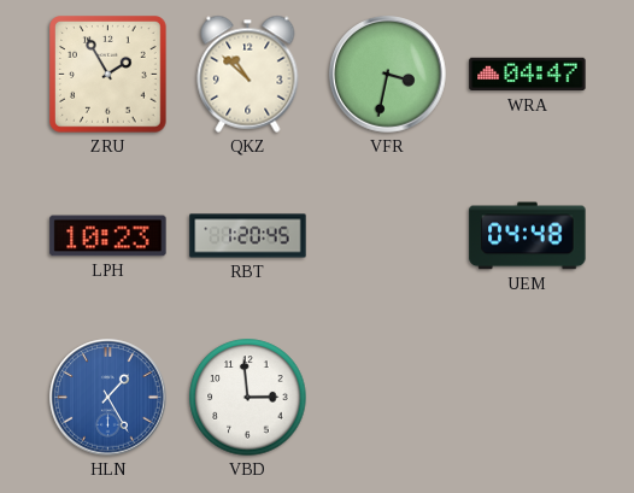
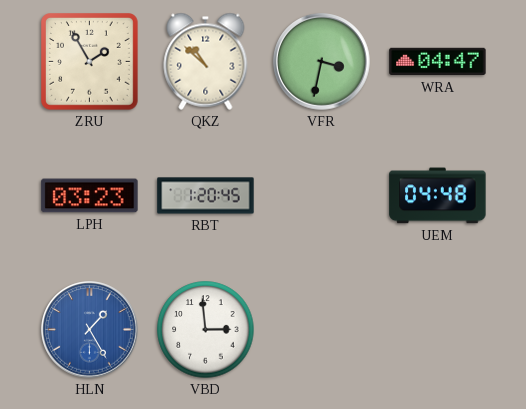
LPH: 10:23 -> 03:23
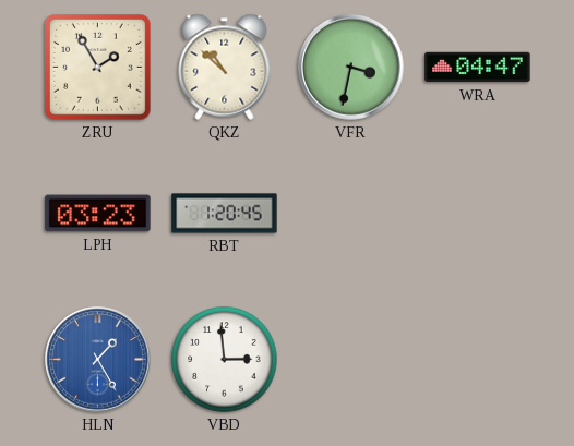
UEM: 04:48 -> none
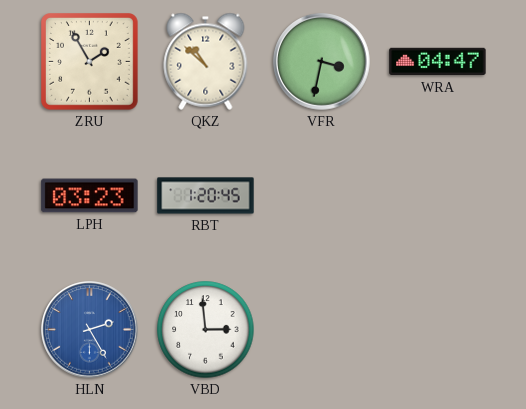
HLN: 1:25 -> 2:25
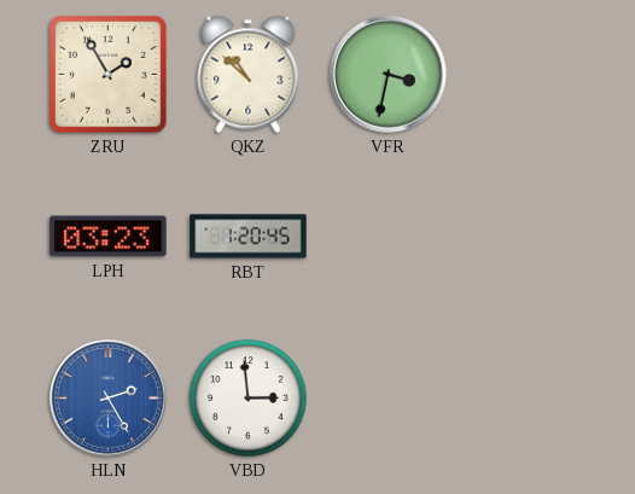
WRA: 04:47 -> none
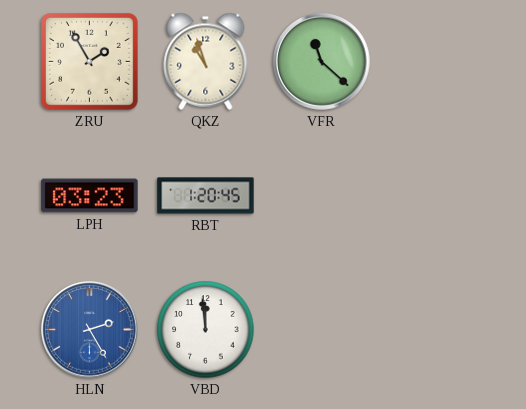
QKZ: 10:52 -> 10:57
VFR: 3:32 -> 11:22
VBD: 2:59 -> 11:59
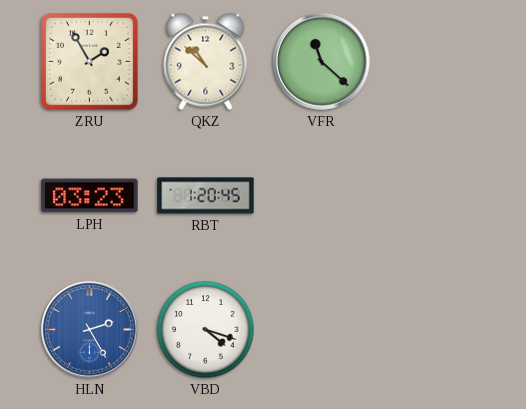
QKZ: 10:57 -> 10:52
VBD: 11:59 -> 4:18
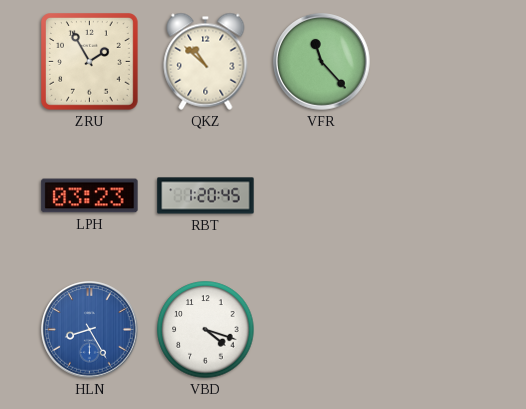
VFR: 11:22 -> 11:23
HLN: 2:25 -> 8:25
